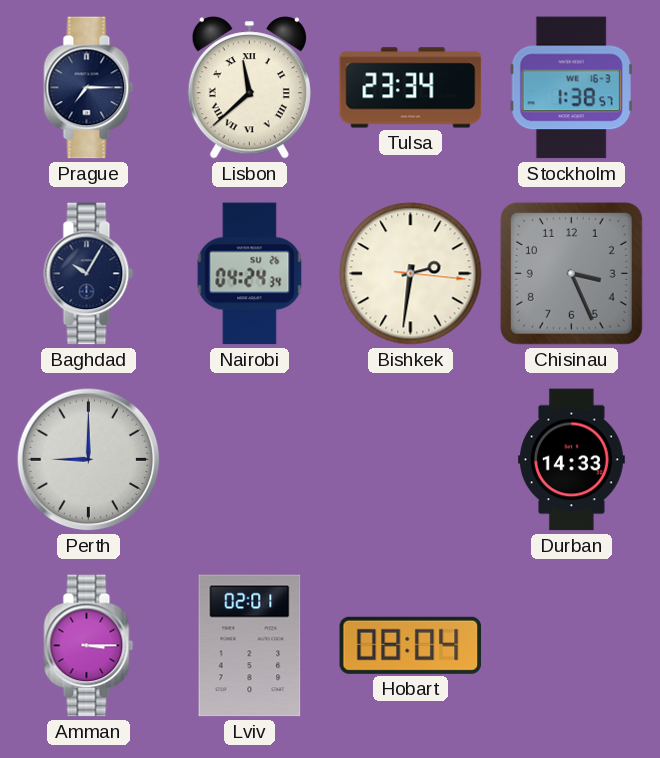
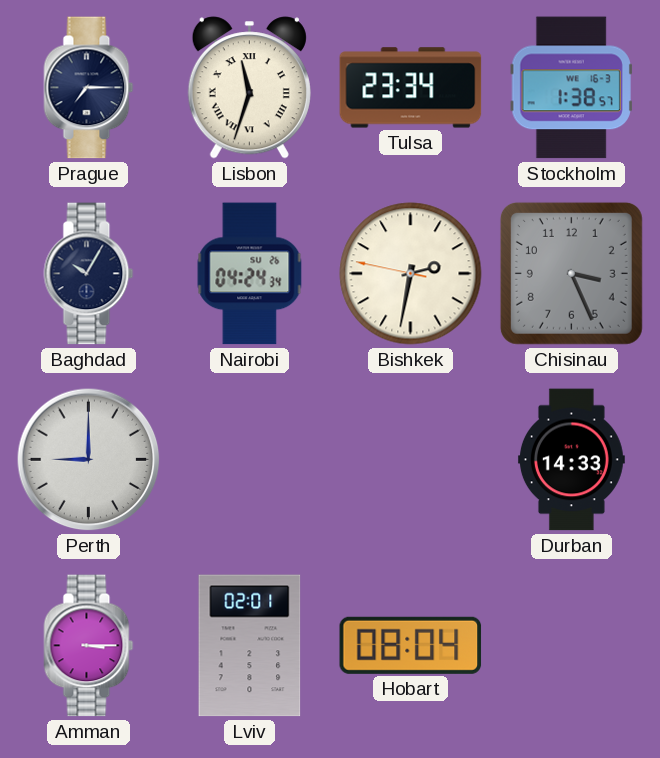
Lisbon: 11:38 -> 11:33
Bishkek: 2:31:16 -> 2:31:47
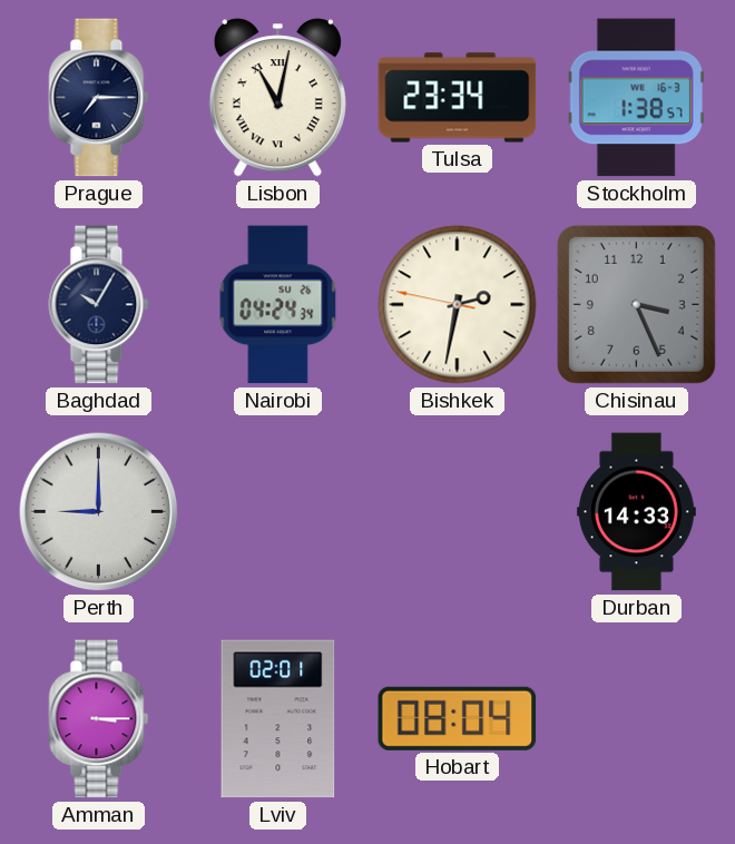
Lisbon: 11:33 -> 11:02
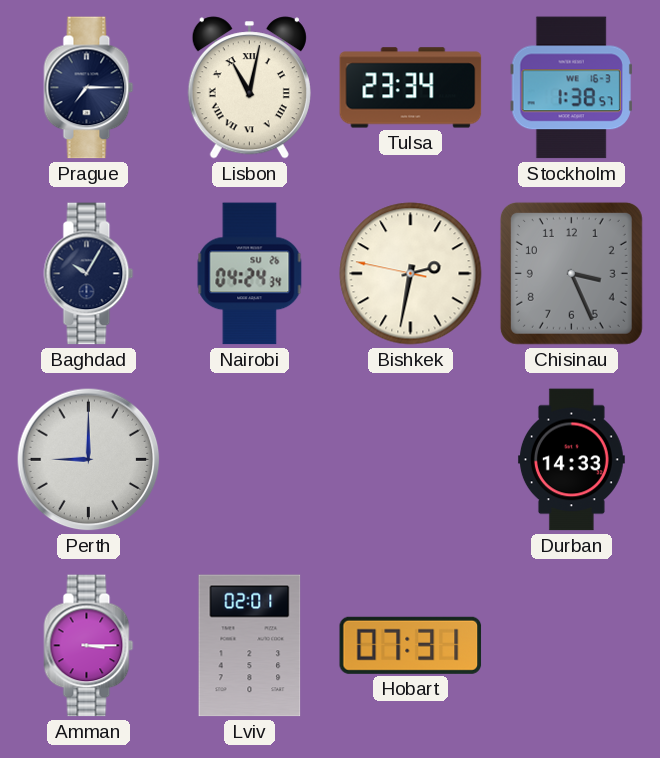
Hobart: 08:04 -> 07:31
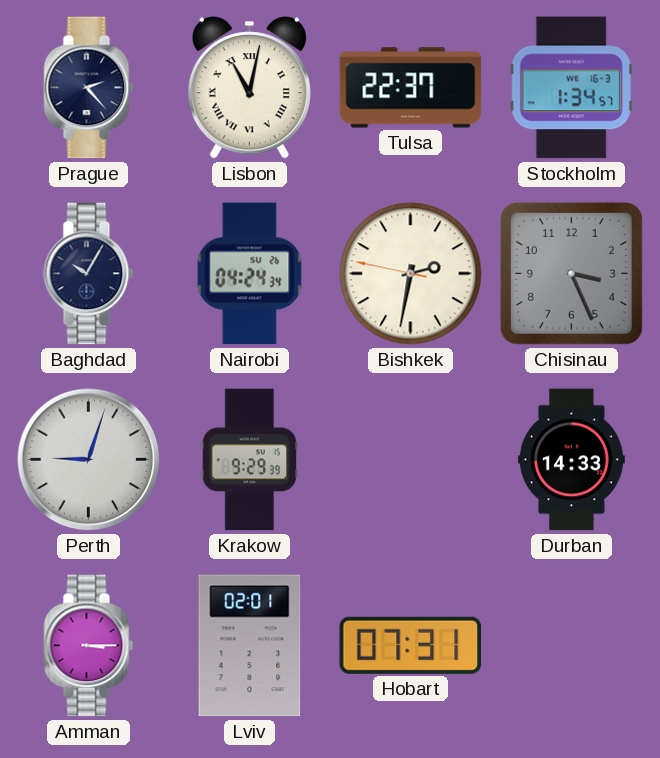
Prague: 7:15 -> 2:23
Tulsa: 23:34 -> 22:37
Stockholm: 1:38 -> 1:34
Perth: 9:00 -> 9:03
Krakow: none -> 9:29
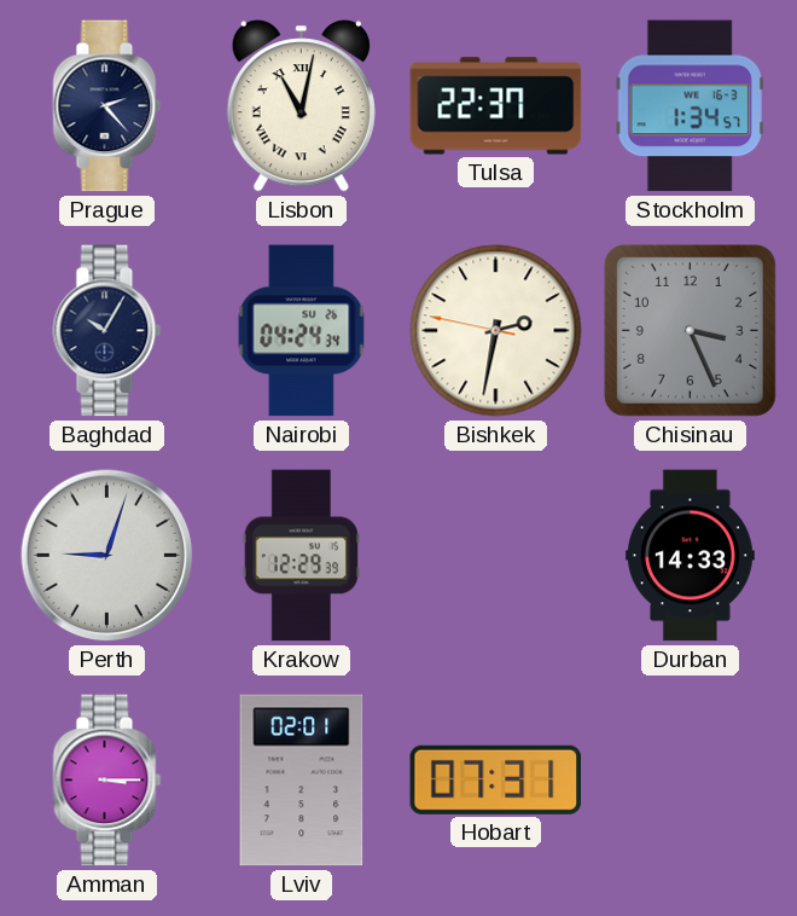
Krakow: 9:29 -> 12:29
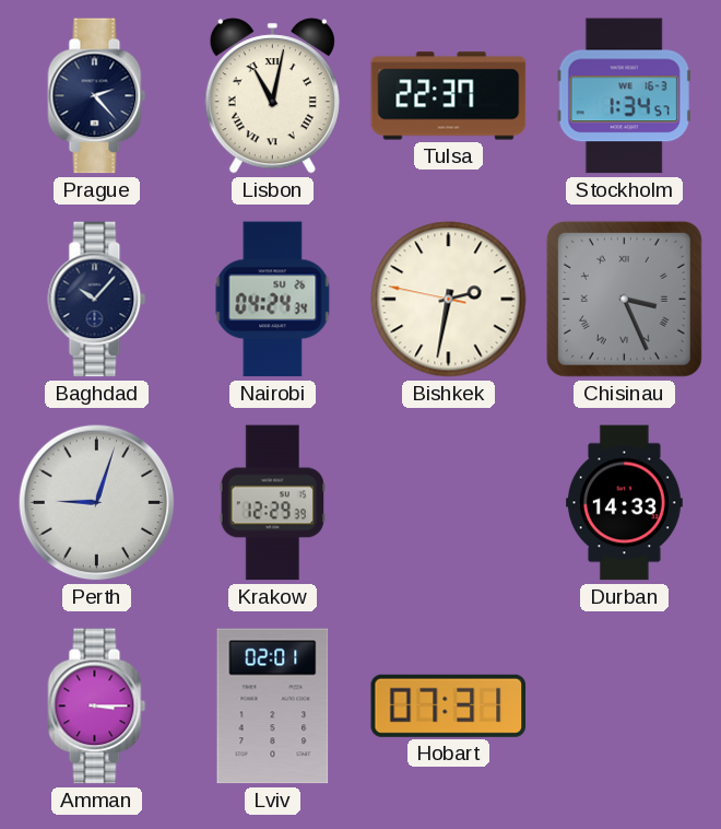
Baghdad: 10:05 -> 10:07
Chisinau numerals: Arabic -> Roman
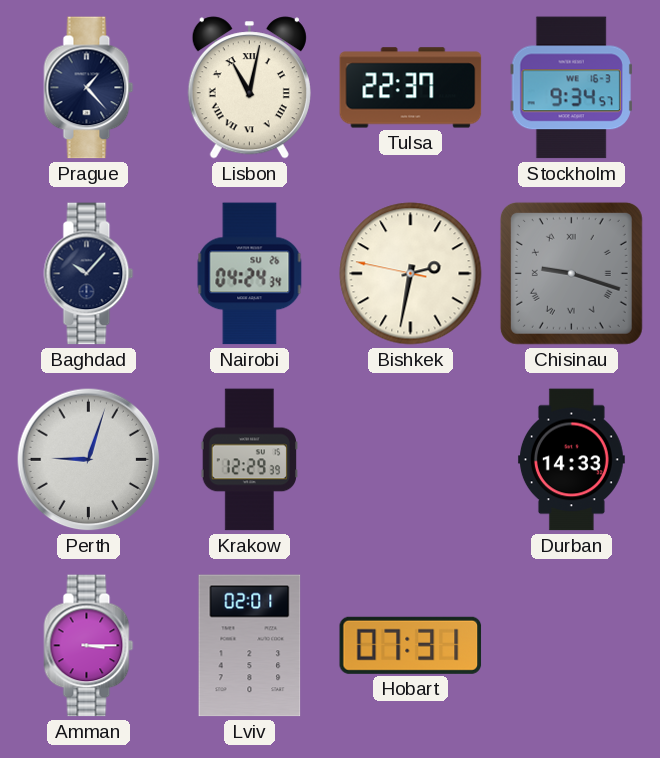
Prague: 2:23 -> 1:23
Stockholm: 1:34 -> 9:34
Chisinau: 3:26 -> 9:18
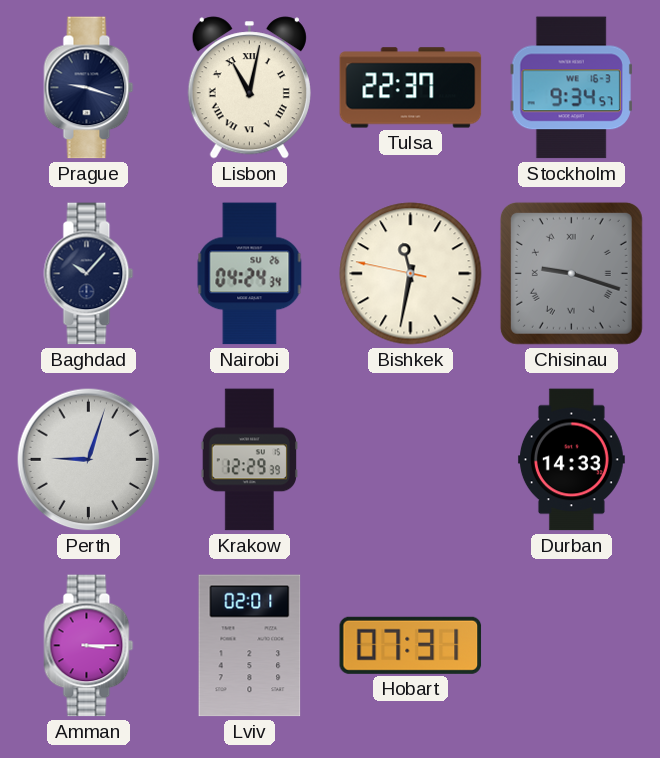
Prague: 1:23 -> 9:18
Bishkek: 2:31 -> 11:31
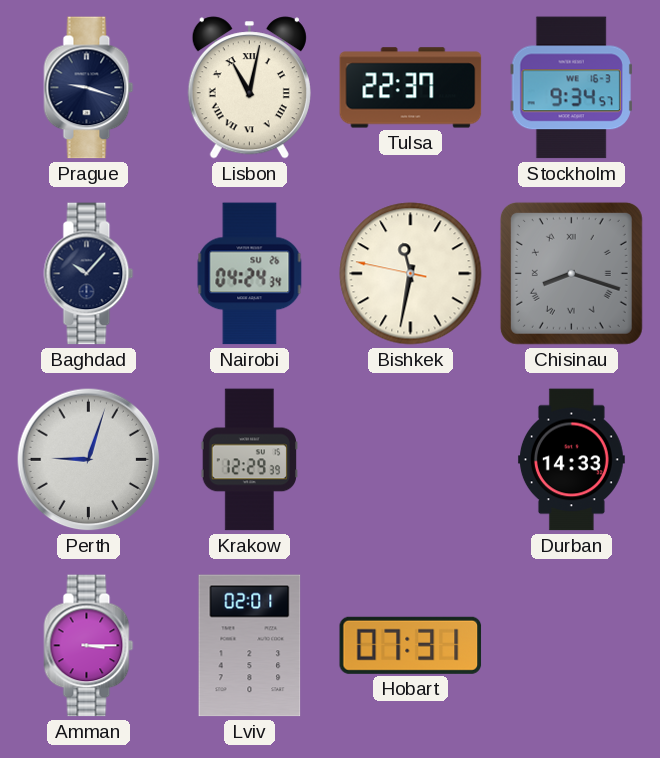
Chisinau: 9:18 -> 8:18
